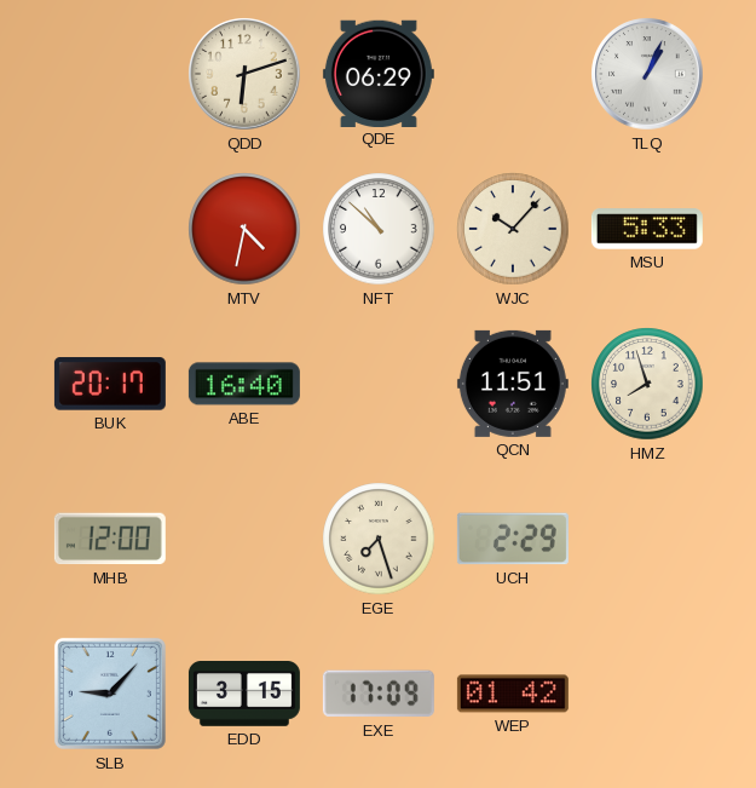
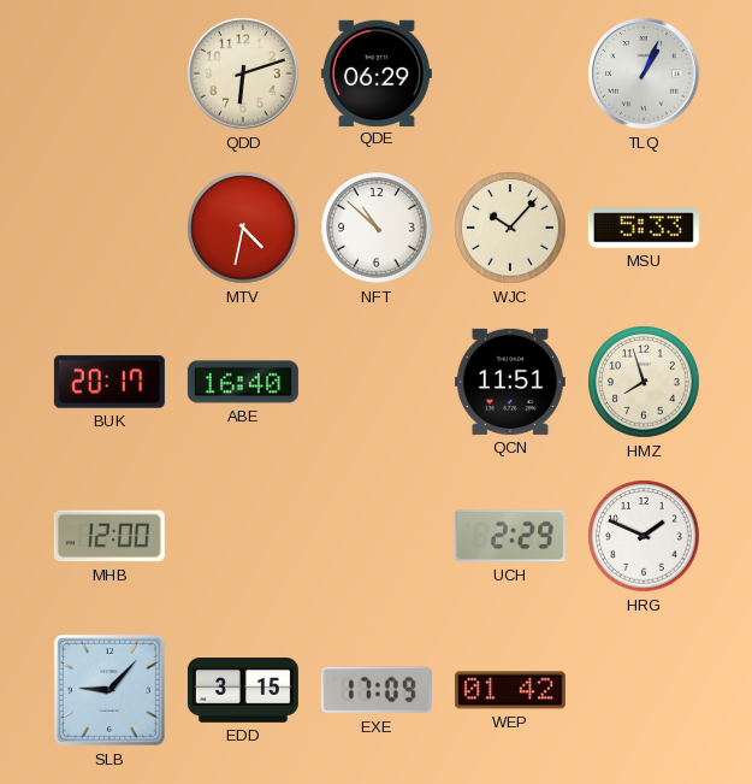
EGE: 7:27 -> none
HRG: none -> 1:49
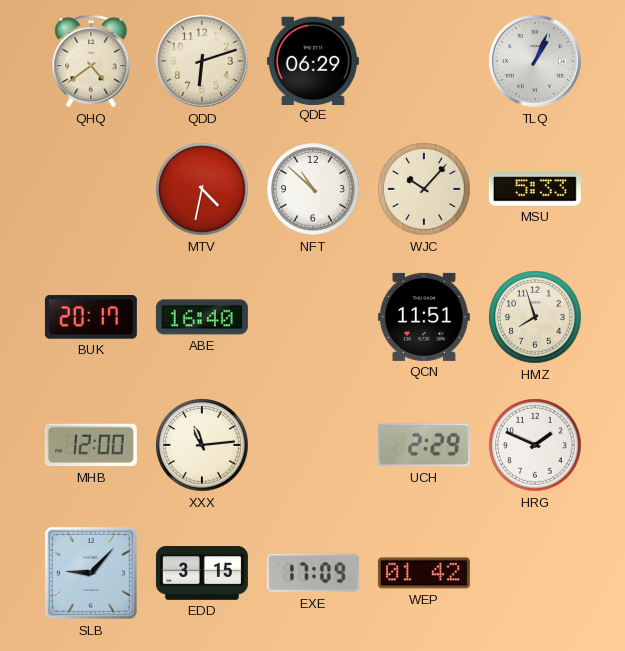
QHQ: none -> 4:39
XXX: none -> 11:14
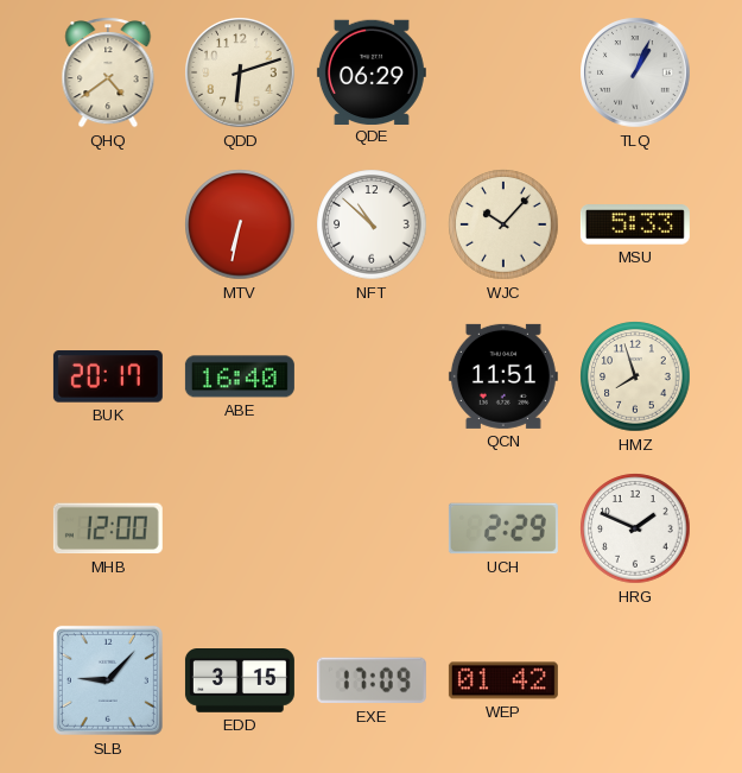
MTV: 4:32 -> 6:32
XXX: 11:14 -> none
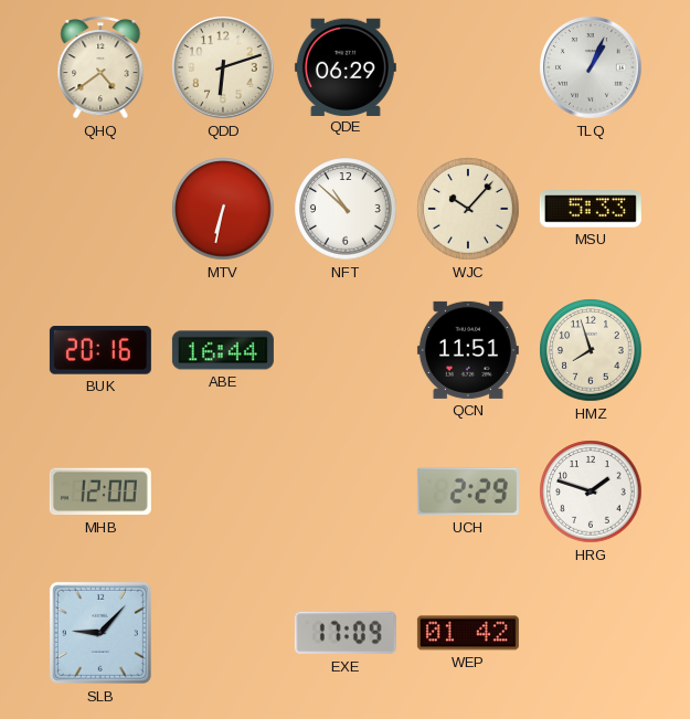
BUK: 20:17 -> 20:16
ABE: 16:40 -> 16:44
HRG: 1:49 -> 1:48
EDD: 3:15 -> none
